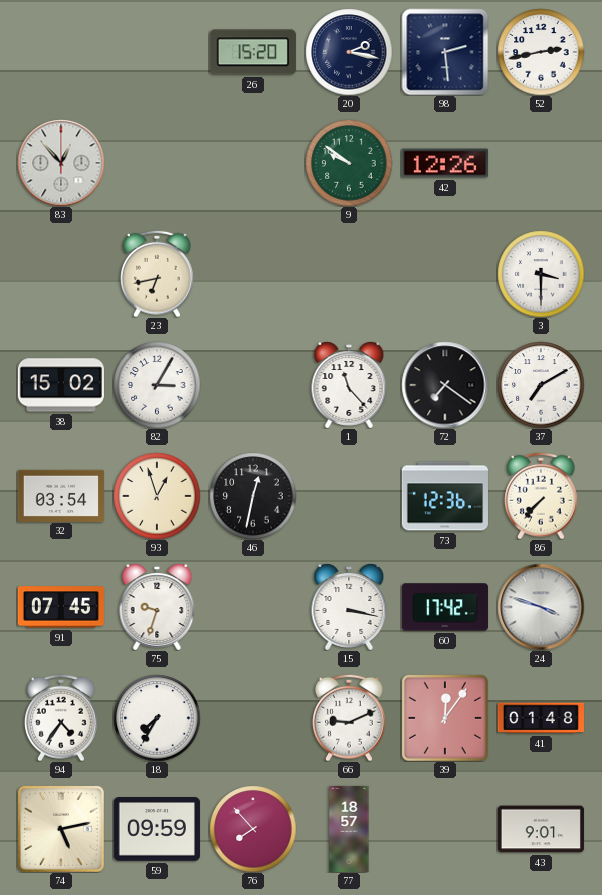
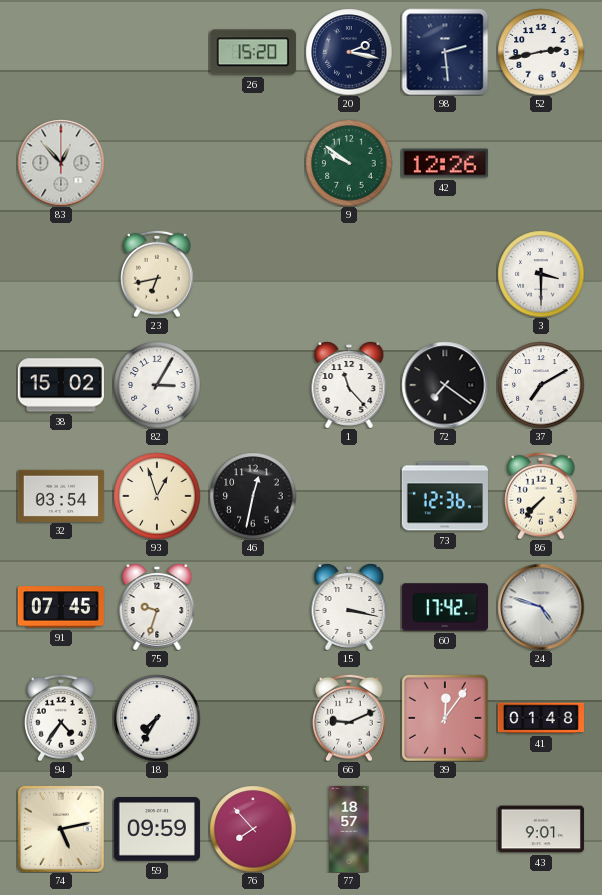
24: 3:48 -> 4:48
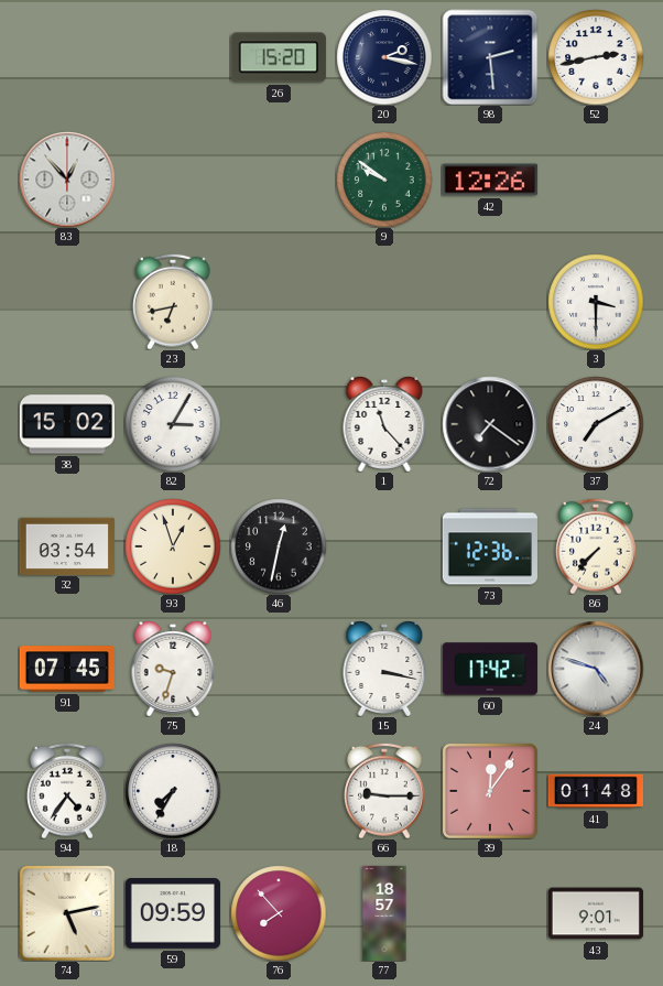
66: 9:11 -> 9:15
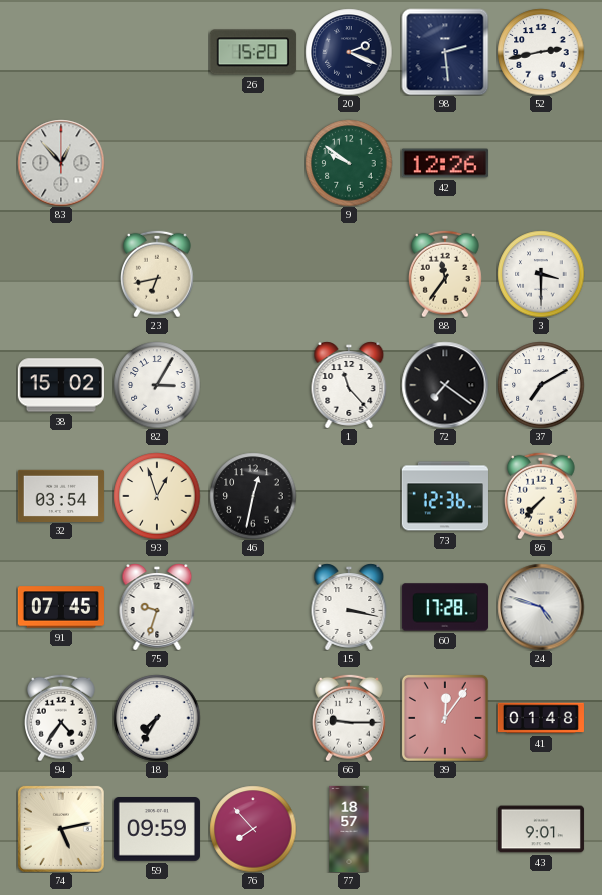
20: 2:17 -> 2:19
88: none -> 11:36
60: 17:42 -> 17:28
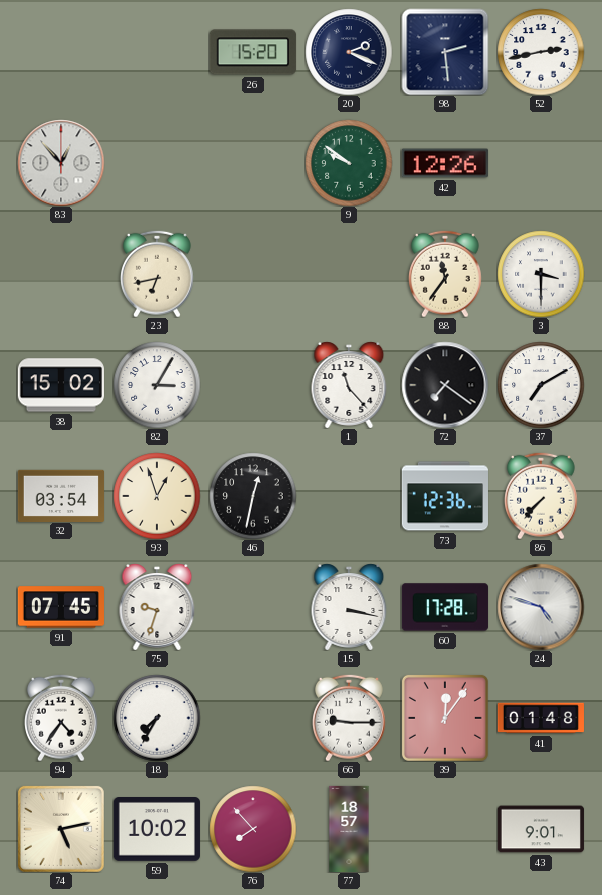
59: 09:59 -> 10:02
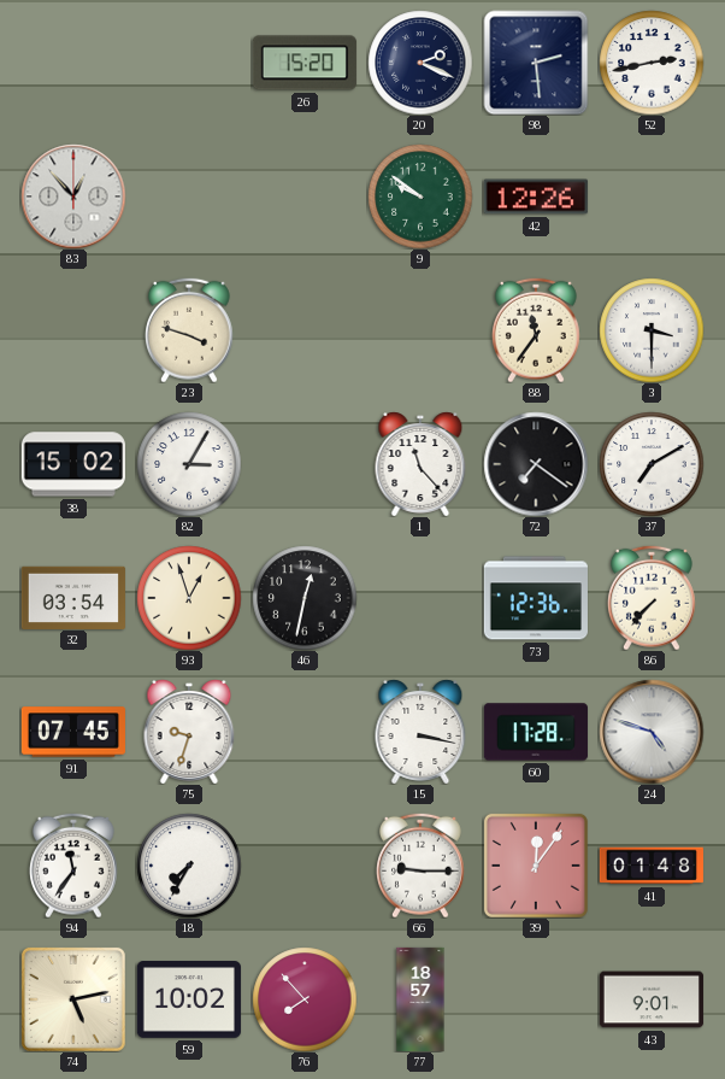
23: 6:43 -> 3:48
94: 4:36 -> 11:36
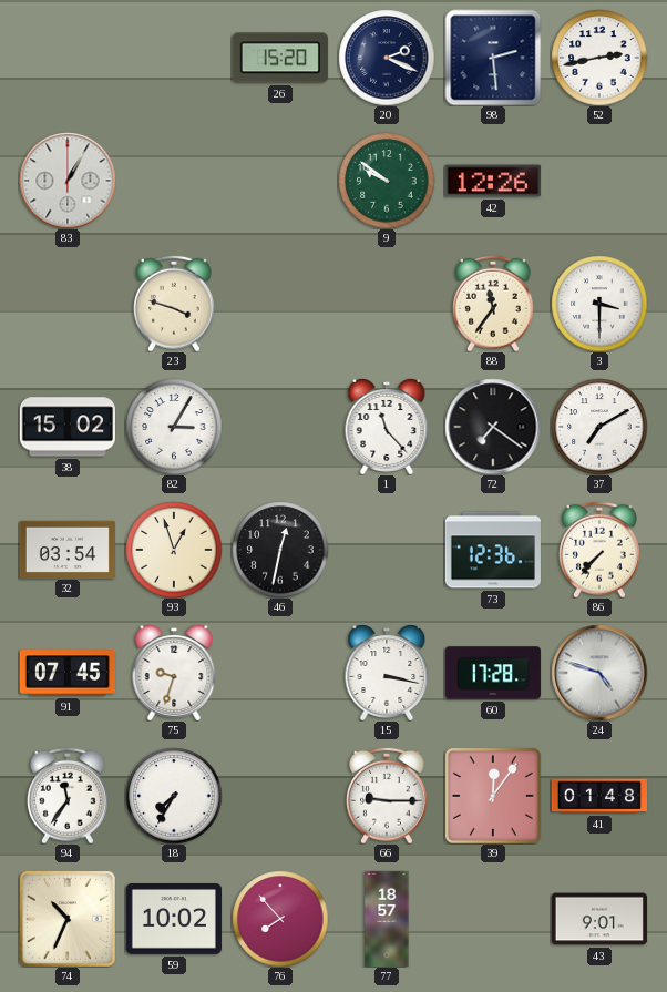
83: 12:53 -> 1:05
74: 5:13 -> 10:34
